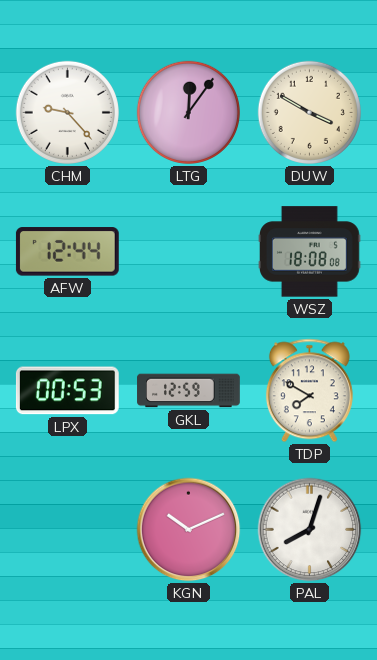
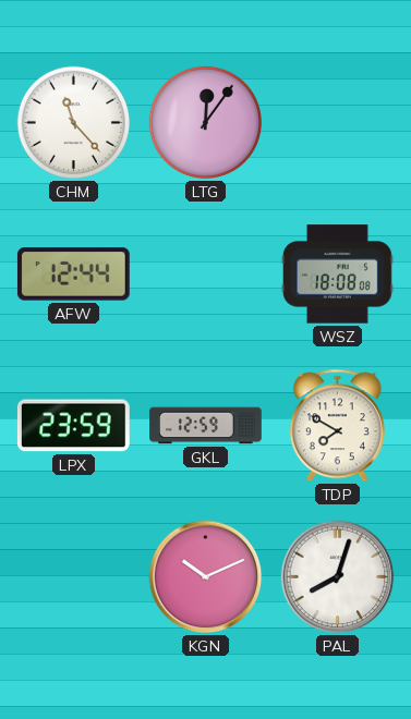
CHM: 9:23 -> 11:23
DUW: 3:50 -> none
LPX: 00:53 -> 23:59
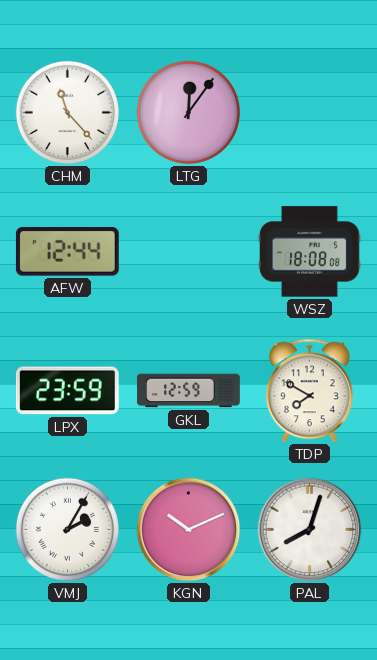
VMJ: none -> 2:05
